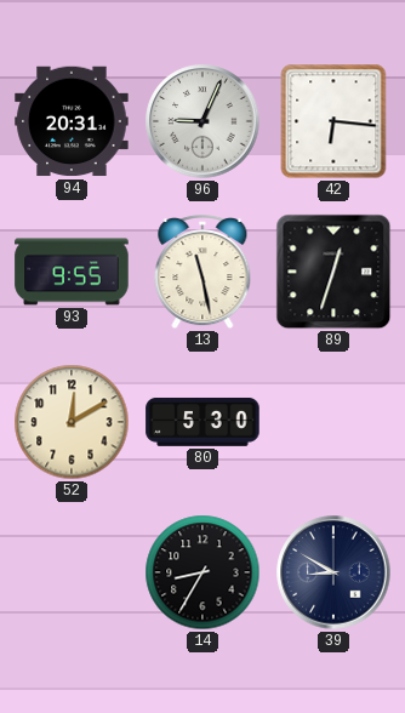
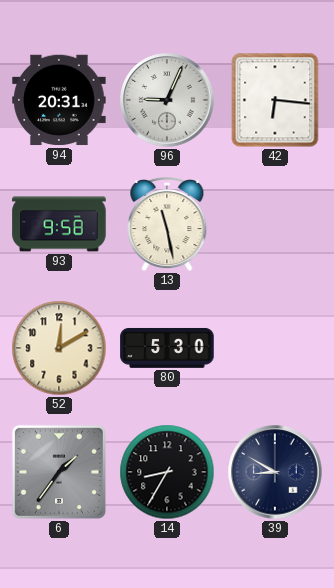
93: 9:55 -> 9:58
89: 12:33 -> none
6: none -> 1:36
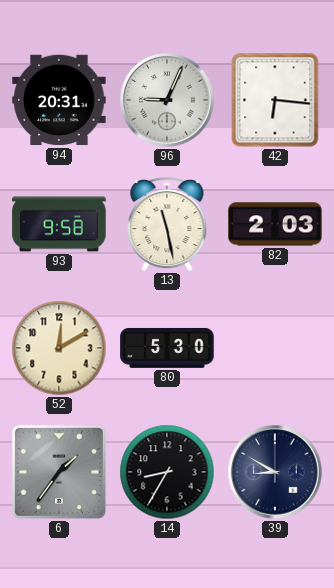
82: none -> 2:03
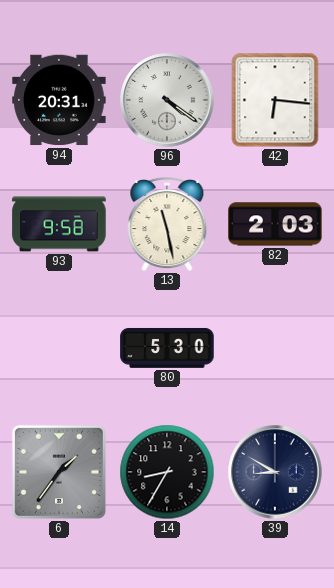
96: 9:04 -> 4:21
52: 12:10 -> none
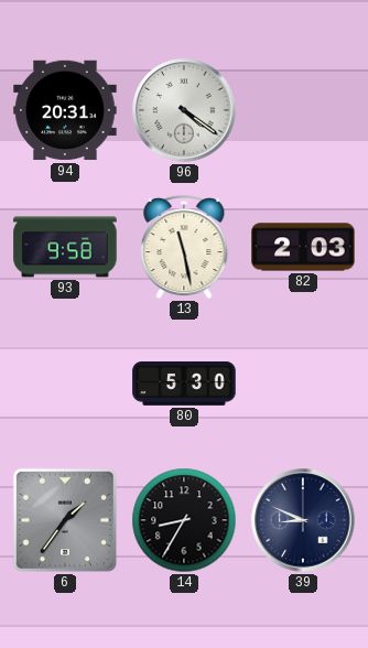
42: 6:16 -> none
39: 8:50 -> 8:49
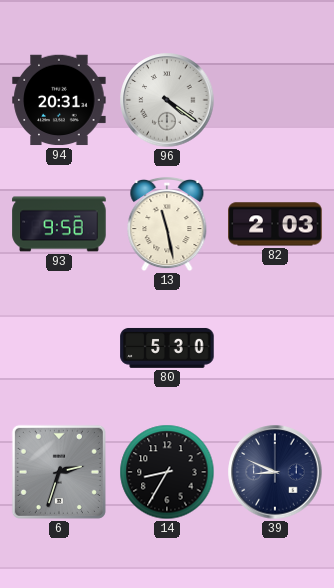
6: 1:36 -> 2:33
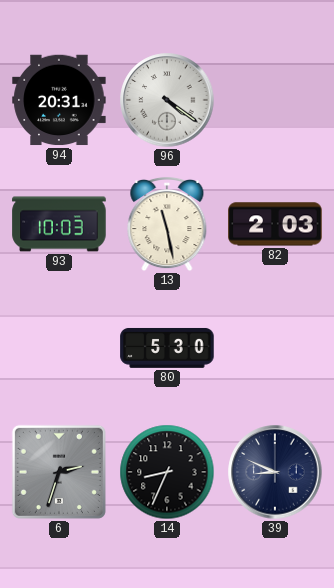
93: 9:58 -> 10:03
14: 8:35 -> 8:34
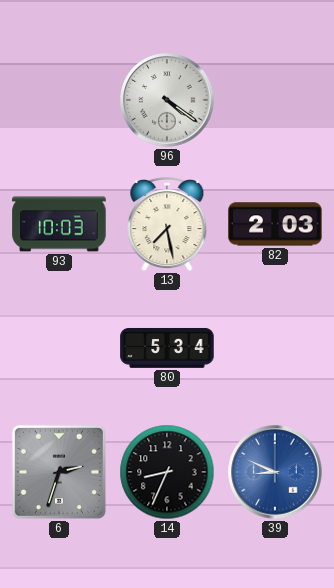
94: 20:31 -> none
13: 11:28 -> 7:28
80: 5:30 -> 5:34
39 dial: navy -> blue
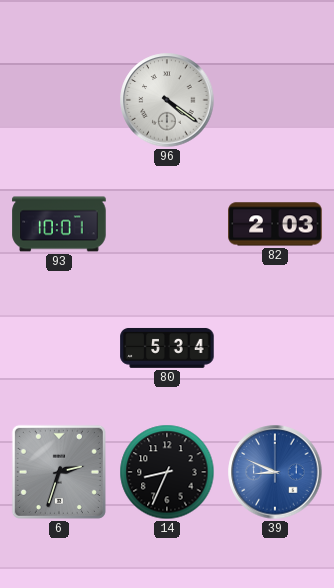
93: 10:03 -> 10:01
13: 7:28 -> none
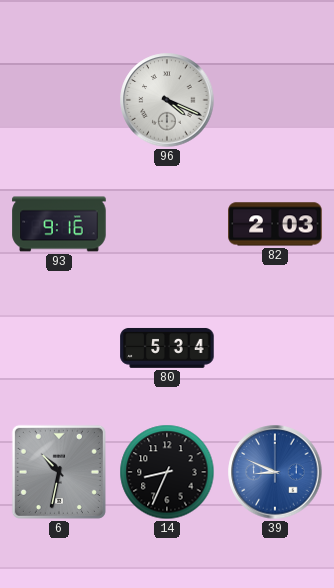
96: 4:21 -> 4:19
93: 10:01 -> 9:16
6: 2:33 -> 10:32
